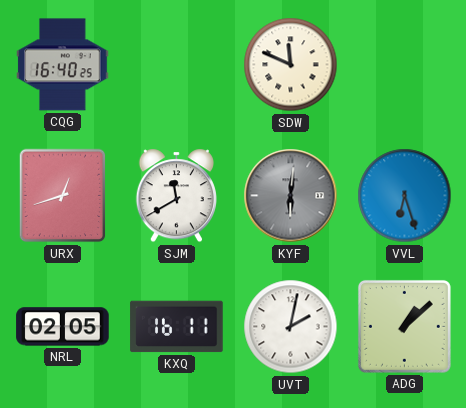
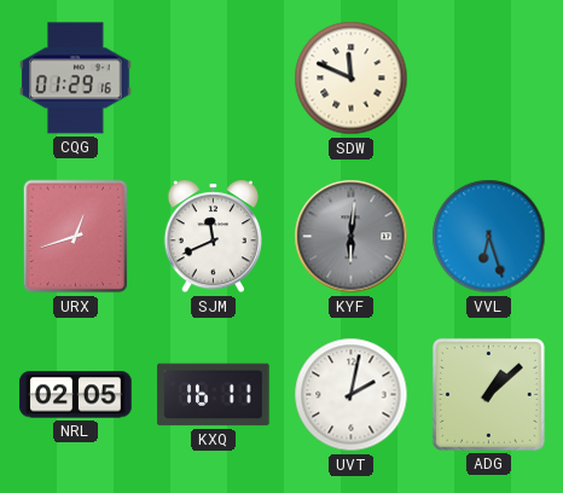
CQG: 16:40 -> 01:29
SJM: 11:40 -> 11:41
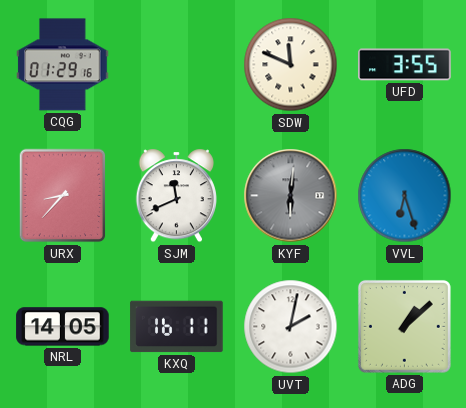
UFD: none -> 3:55
URX: 12:42 -> 8:37
NRL: 02:05 -> 14:05
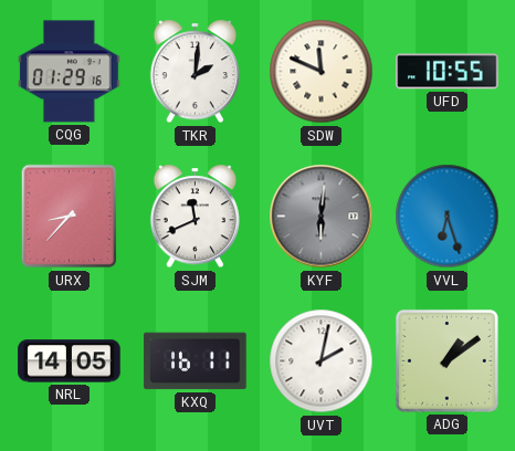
TKR: none -> 2:01
UFD: 3:55 -> 10:55
ADG: 1:08 -> 1:09
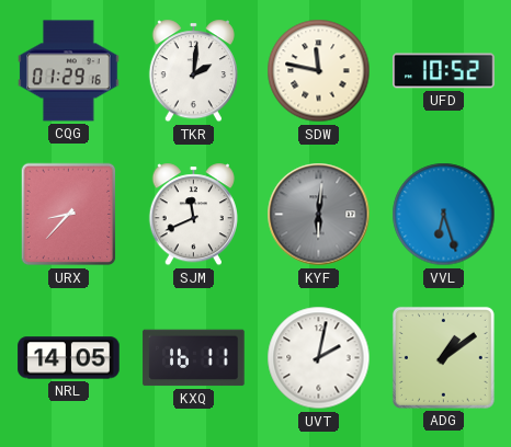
SDW: 11:49 -> 11:47
UFD: 10:55 -> 10:52
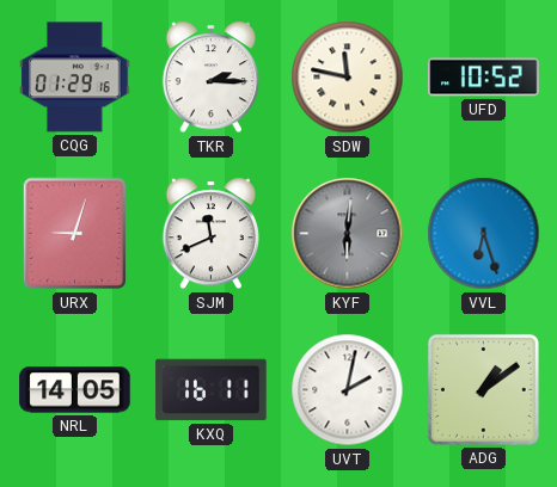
TKR: 2:01 -> 2:15
URX: 8:37 -> 9:03
